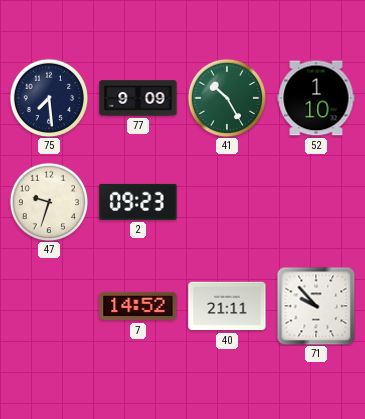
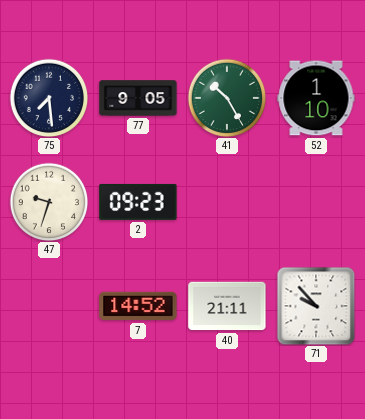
77: 9:09 -> 9:05
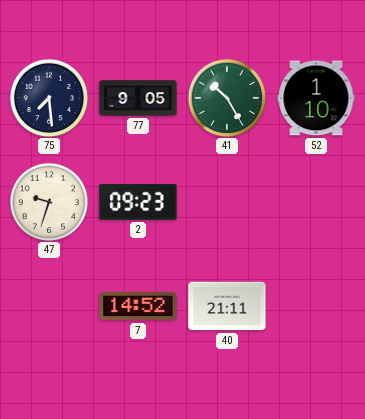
71: 9:53 -> none
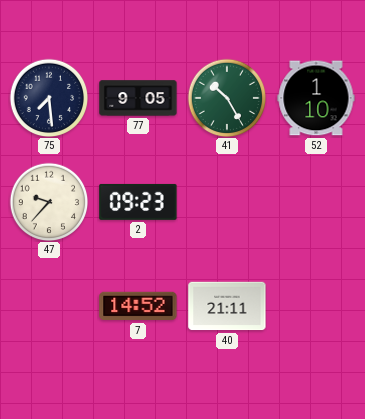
47: 9:33 -> 9:37
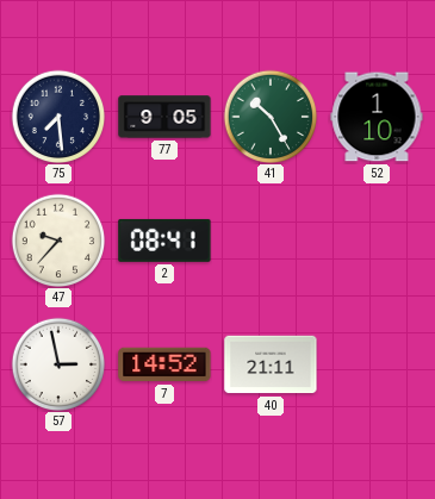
2: 09:23 -> 08:41
57: none -> 2:58
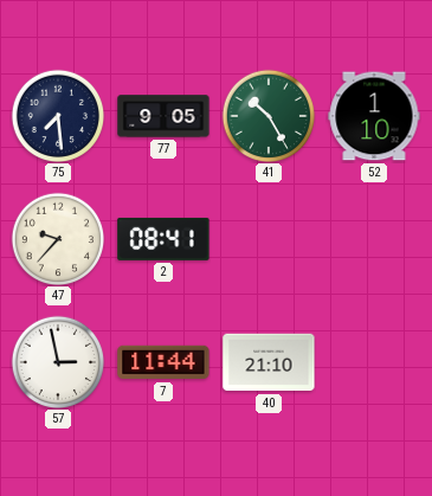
7: 14:52 -> 11:44
40: 21:11 -> 21:10
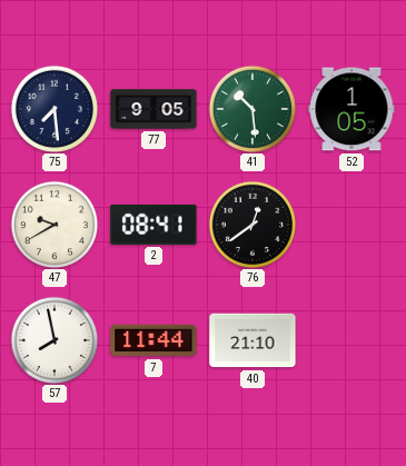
41: 10:25 -> 10:29
52: 1:10 -> 1:05
47: 9:37 -> 9:40
76: none -> 12:39
57: 2:58 -> 7:58
